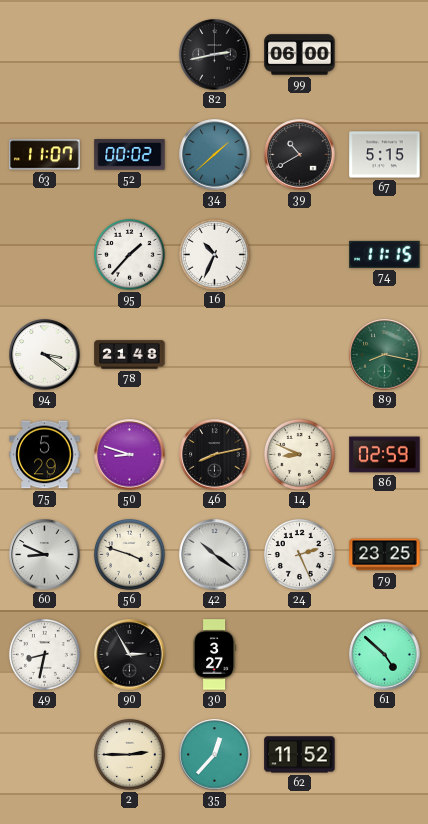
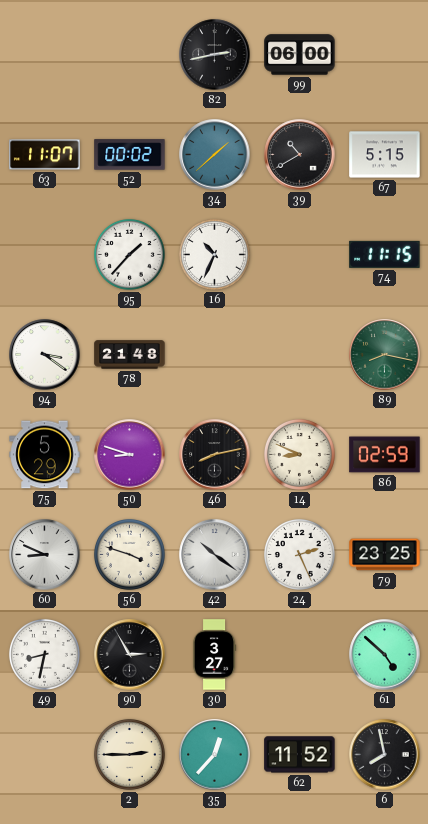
6: none -> 7:58
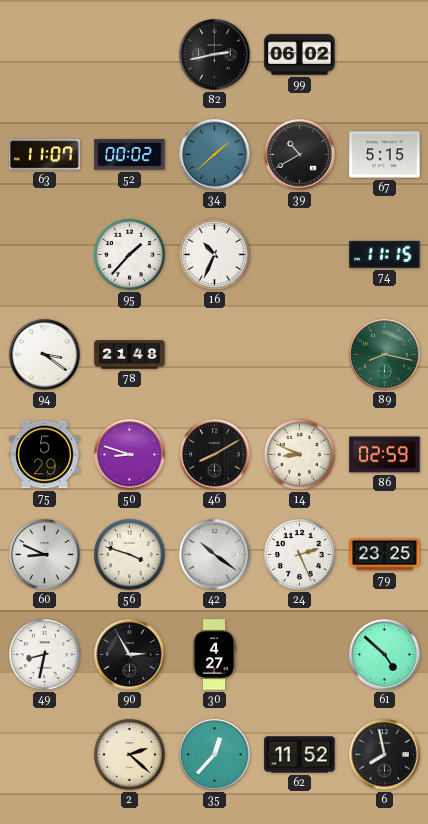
99: 06:00 -> 06:02
46: 8:13 -> 8:10
30: 3:27 -> 4:27
2: 2:45 -> 2:22
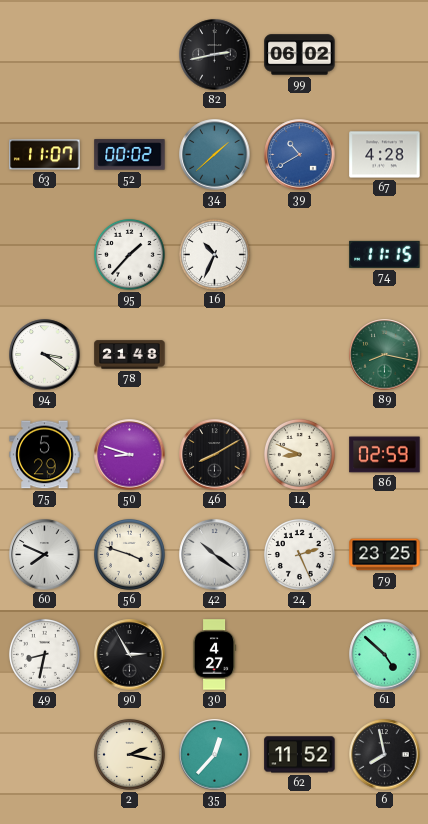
39 dial: black -> blue
67: 5:15 -> 4:28
60: 8:49 -> 7:49
2: 2:22 -> 2:17
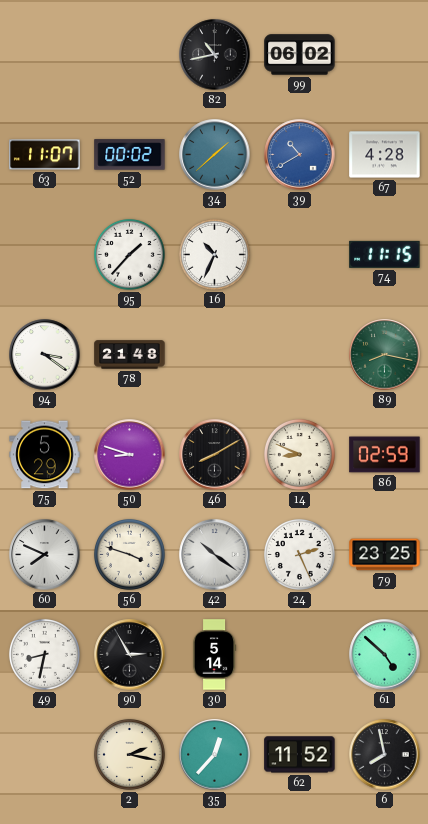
82: 2:43 -> 10:43
30: 4:27 -> 5:14
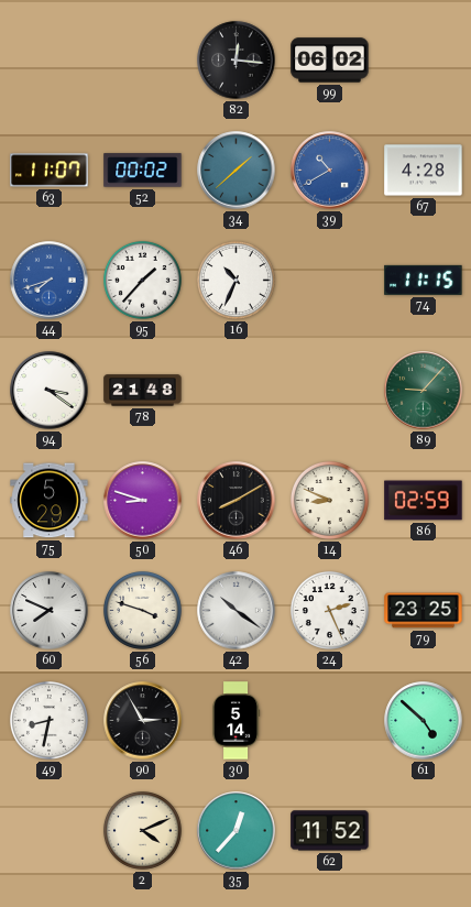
82: 10:43 -> 12:16
44: none -> 7:42
89: 8:17 -> 9:07
2: 2:17 -> 4:11
6: 7:58 -> none
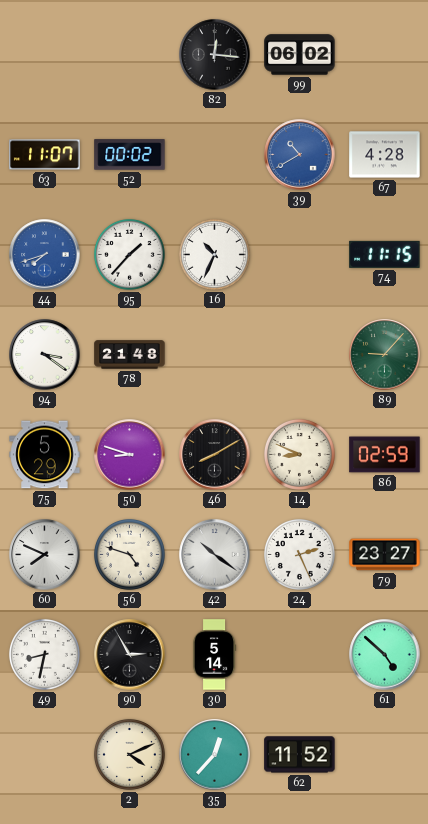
34: 1:38 -> none
56: 3:48 -> 4:48
79: 23:25 -> 23:27
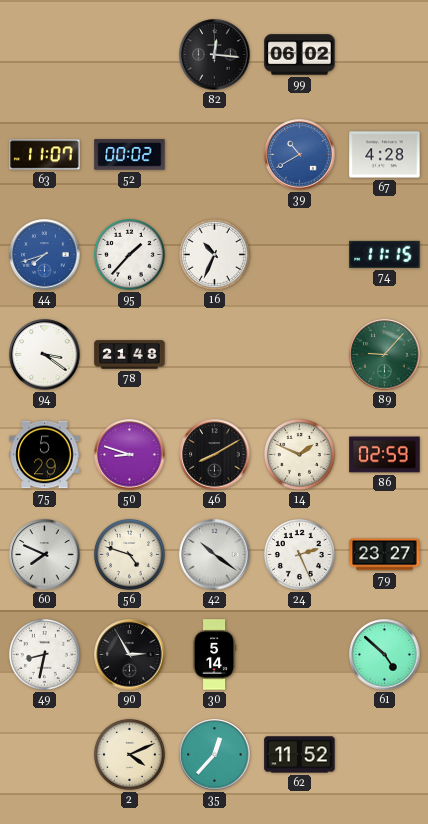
14: 8:49 -> 1:49
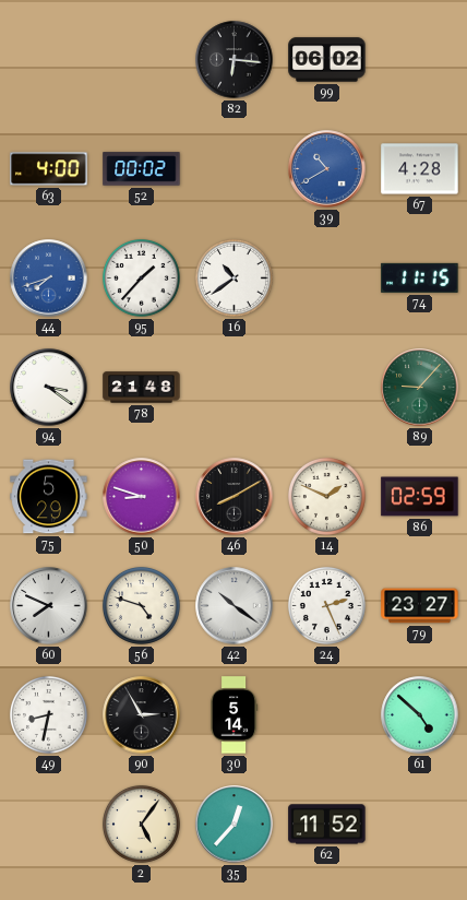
82: 12:16 -> 6:16
63: 11:07 -> 4:00
16: 10:34 -> 10:39
2: 4:11 -> 5:06
